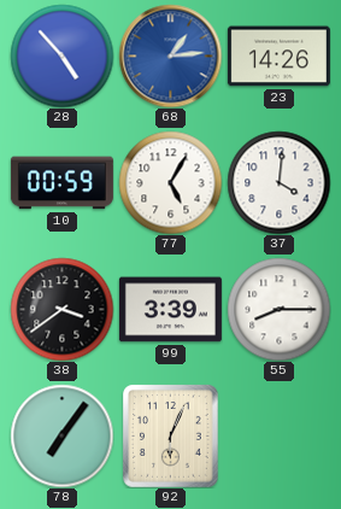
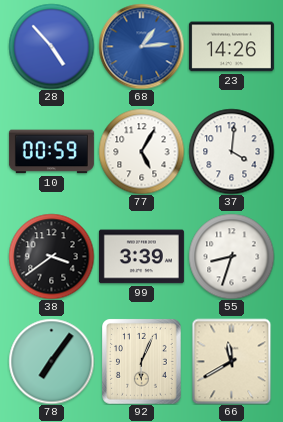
55: 8:15 -> 8:33
66: none -> 11:40
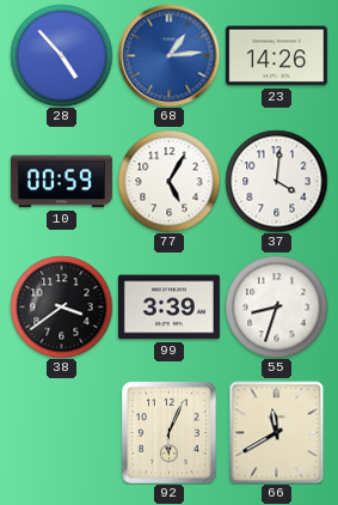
78: 7:06 -> none
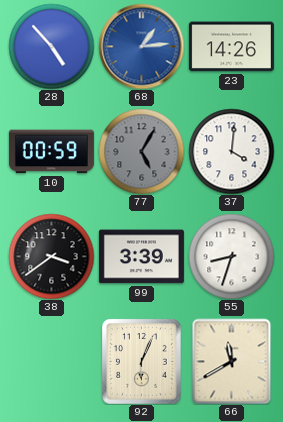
77 dial: white -> grey
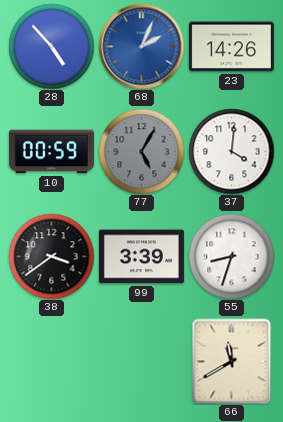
68: 1:14 -> 2:04
92: 6:04 -> none
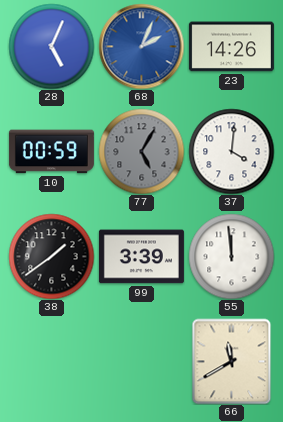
28: 4:53 -> 5:04
38: 3:39 -> 1:39
55: 8:33 -> 11:59
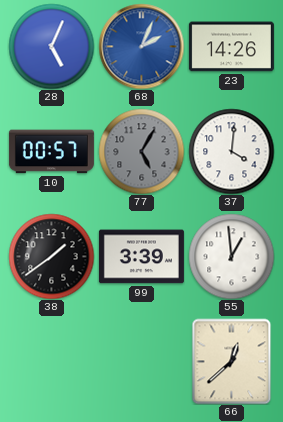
10: 00:59 -> 00:57
55: 11:59 -> 12:59
66: 11:40 -> 12:38
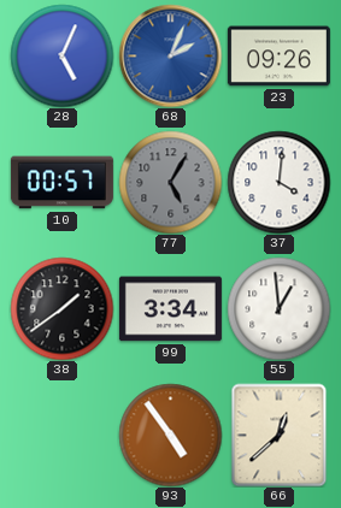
23: 14:26 -> 09:26
99: 3:39 -> 3:34
93: none -> 4:54
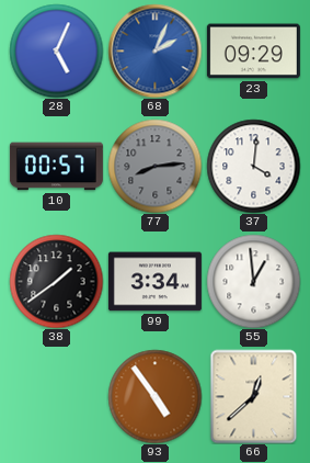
23: 09:26 -> 09:29
77: 5:05 -> 8:14
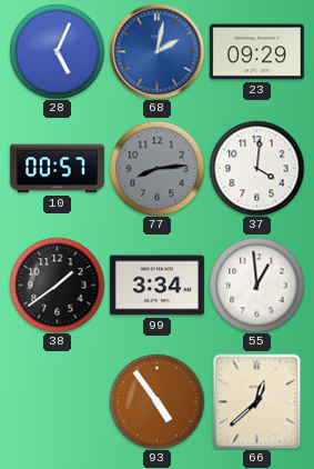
68: 2:04 -> 2:02
